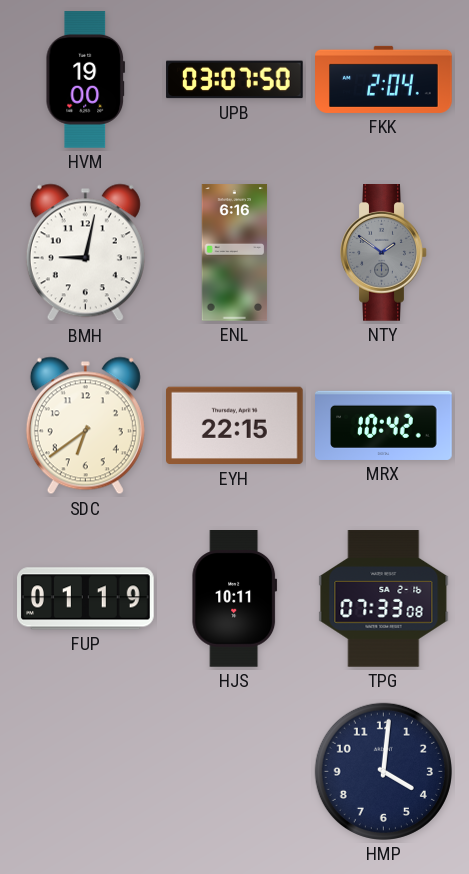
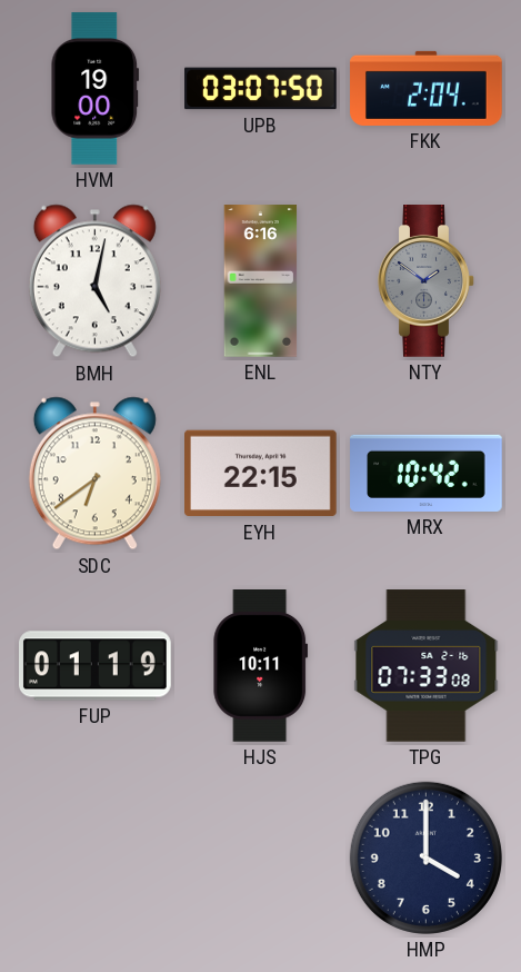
BMH: 9:02 -> 5:02
HMP: 4:01 -> 4:00
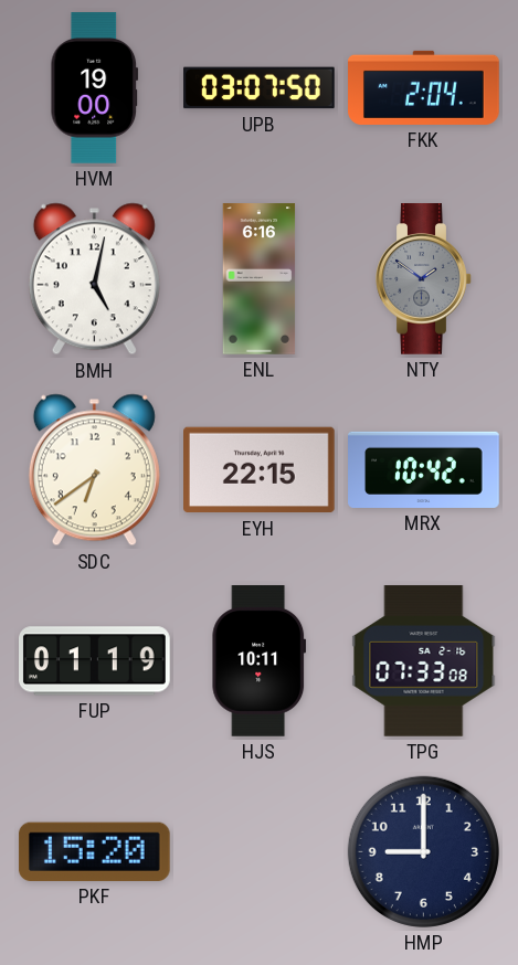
PKF: none -> 15:20
HMP: 4:00 -> 9:00
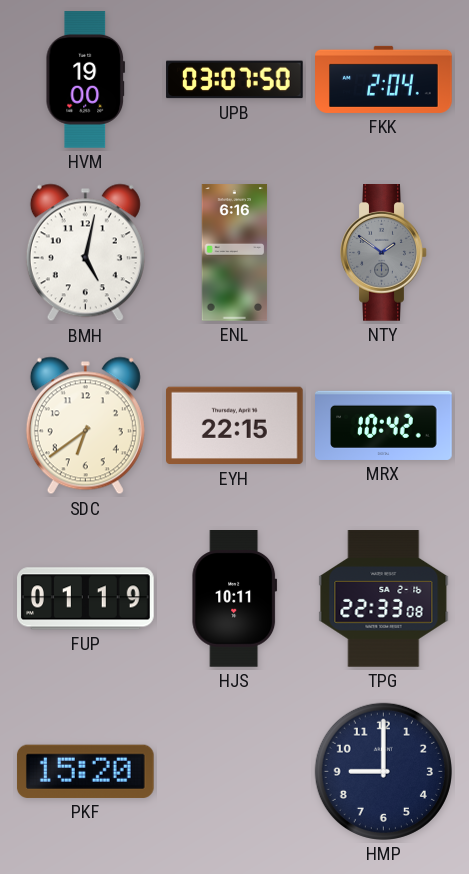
TPG: 07:33 -> 22:33
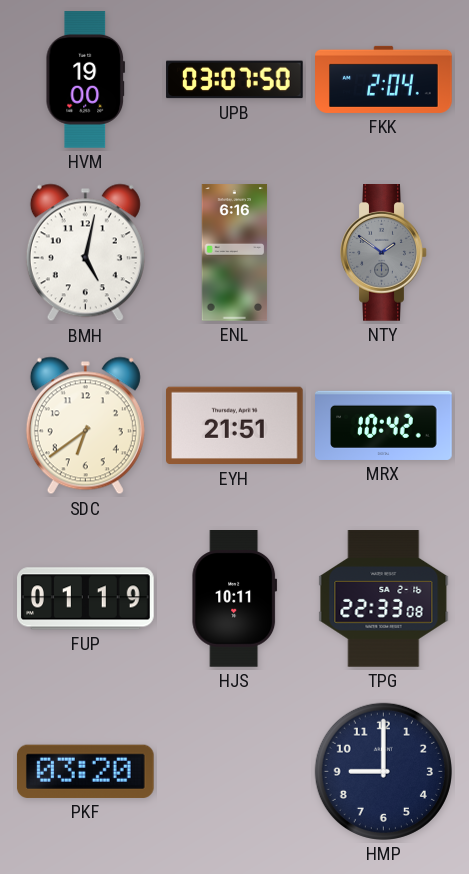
EYH: 22:15 -> 21:51
PKF: 15:20 -> 03:20
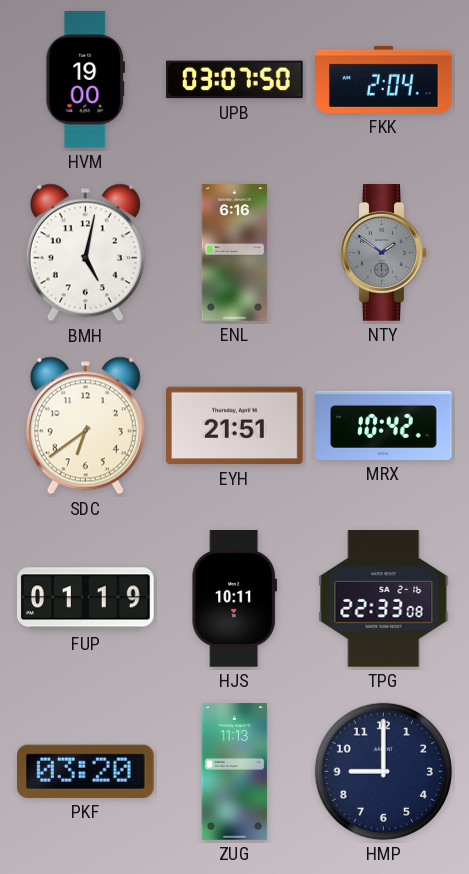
ZUG: none -> 11:13
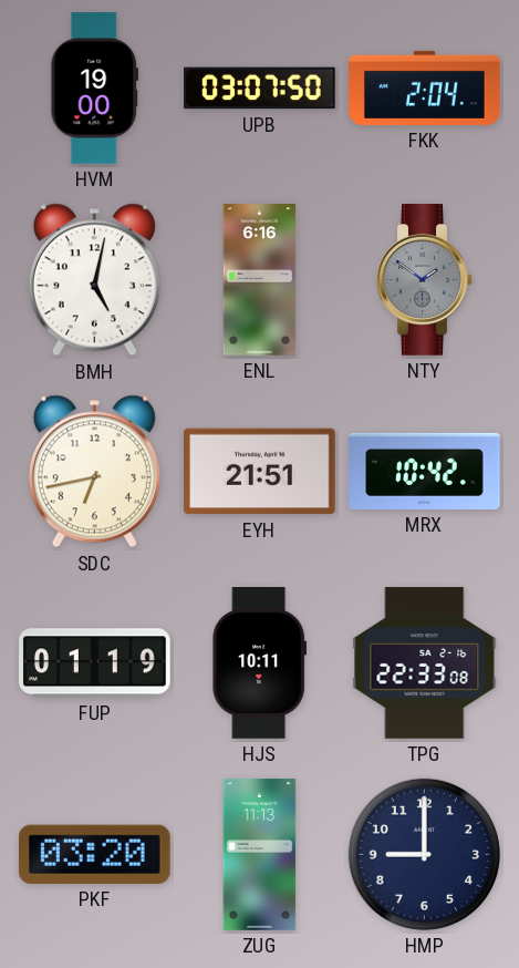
SDC: 6:39 -> 6:43
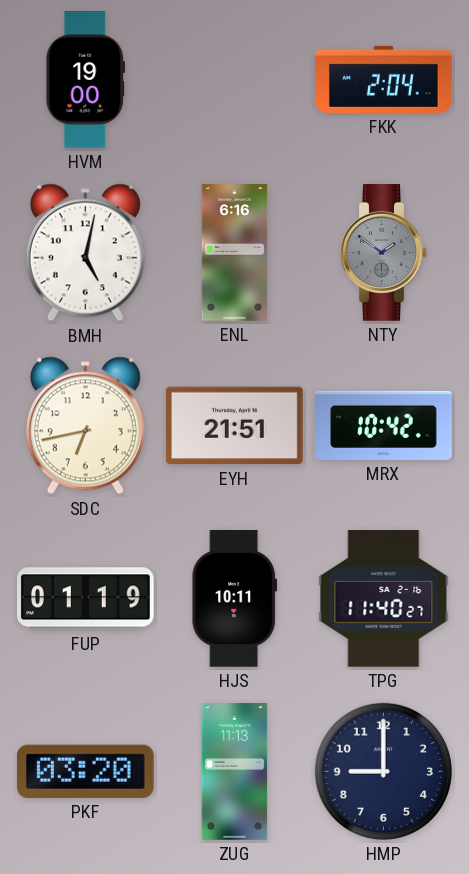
UPB: 03:07 -> none
TPG: 22:33 -> 11:40
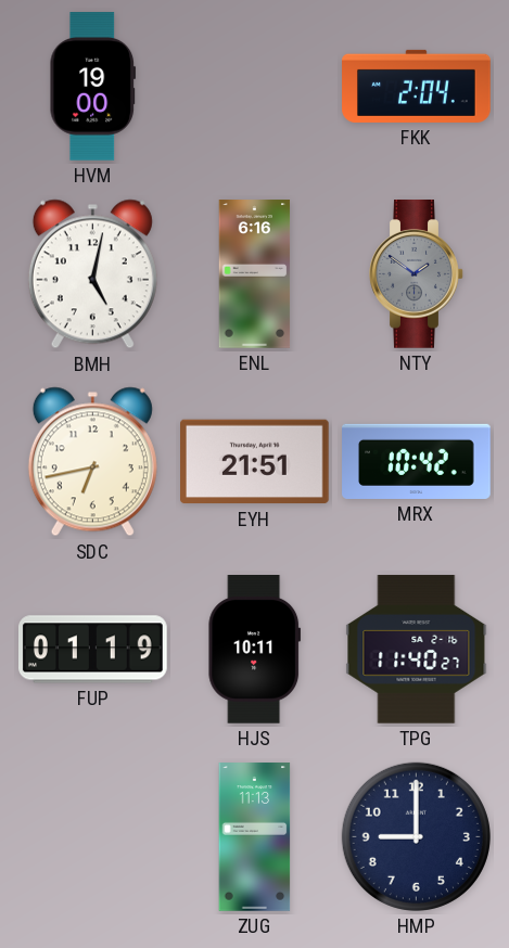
PKF: 03:20 -> none
